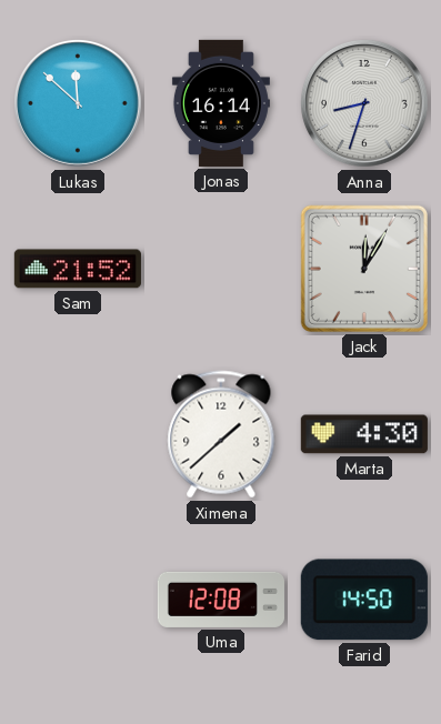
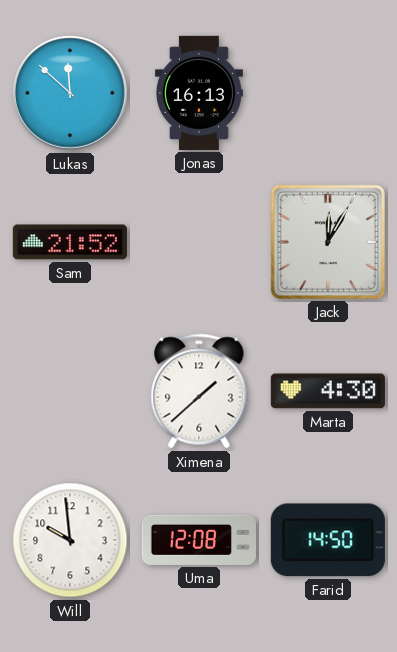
Jonas: 16:14 -> 16:13
Anna: 8:33 -> none
Will: none -> 9:59
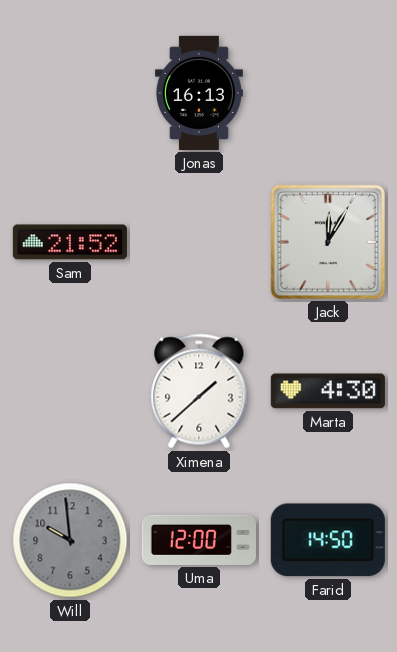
Lukas: 11:52 -> none
Will dial: white -> grey
Uma: 12:08 -> 12:00
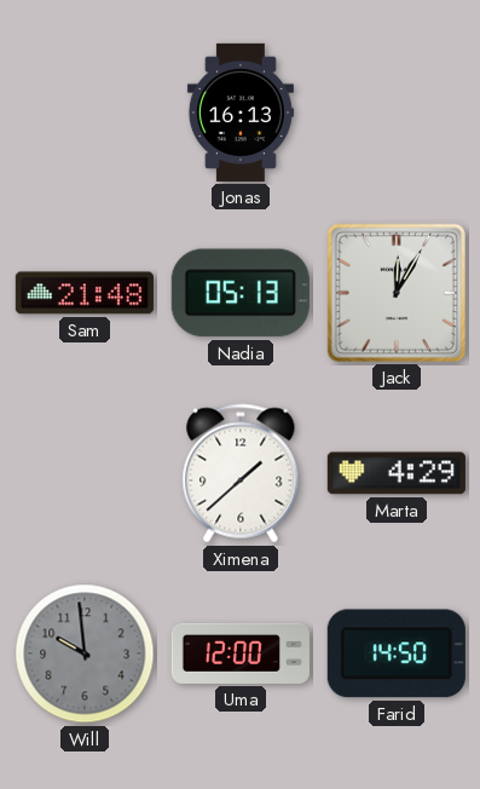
Sam: 21:52 -> 21:48
Nadia: none -> 05:13
Marta: 4:30 -> 4:29
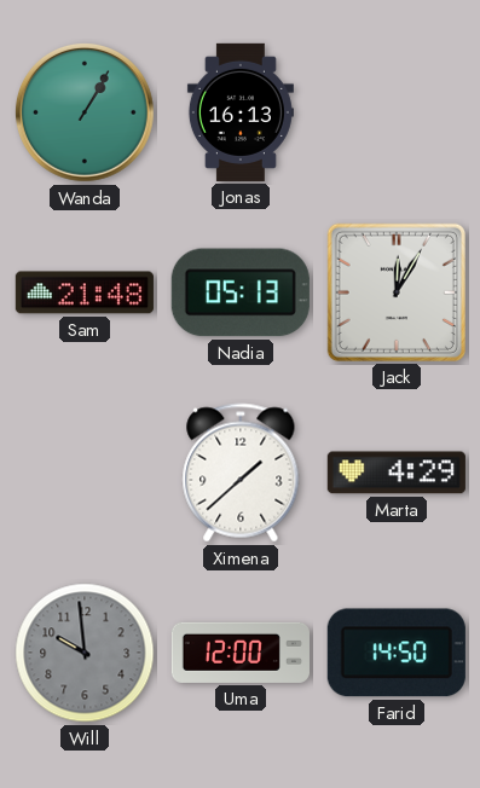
Wanda: none -> 1:05
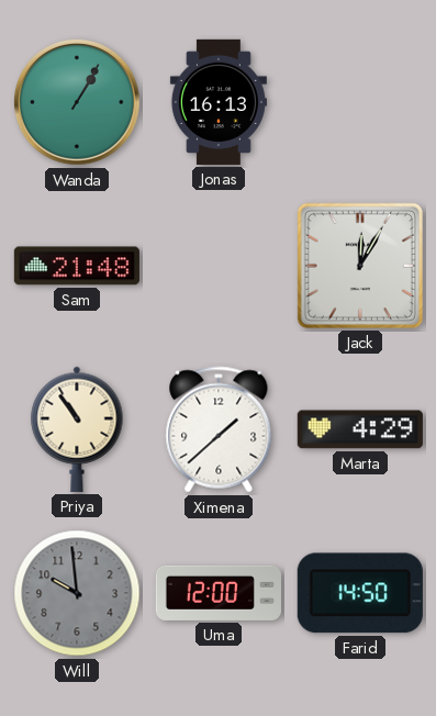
Nadia: 05:13 -> none
Priya: none -> 10:54
